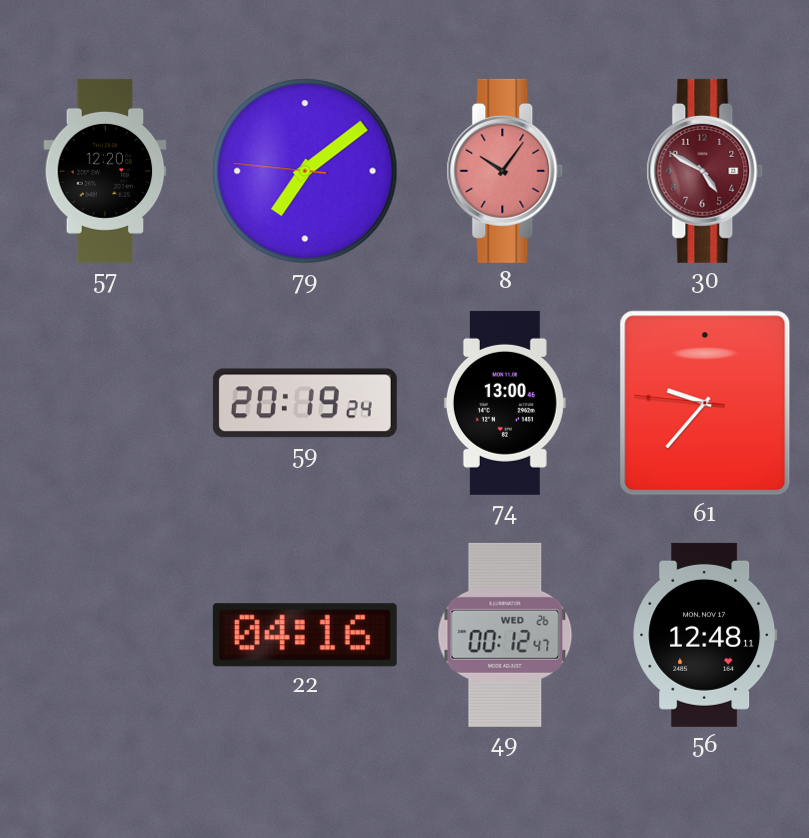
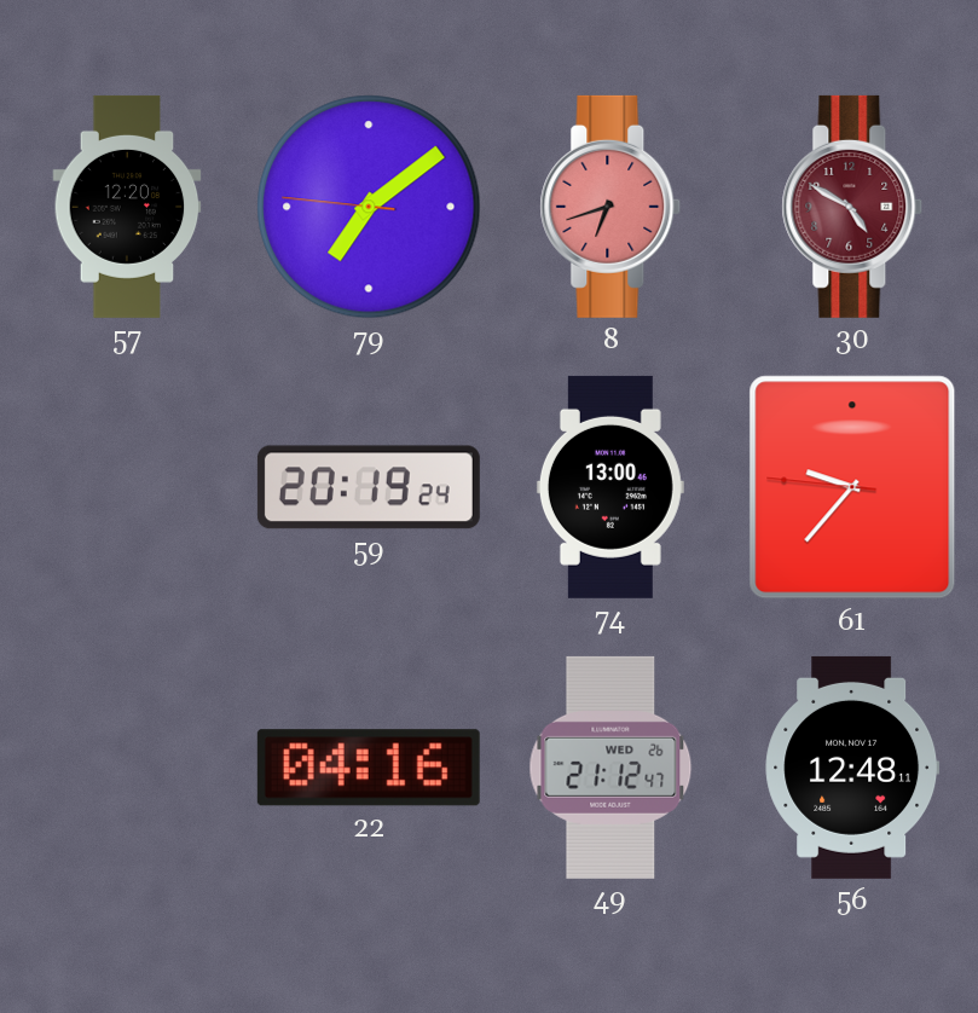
8: 10:06 -> 6:42
49: 00:12 -> 21:12
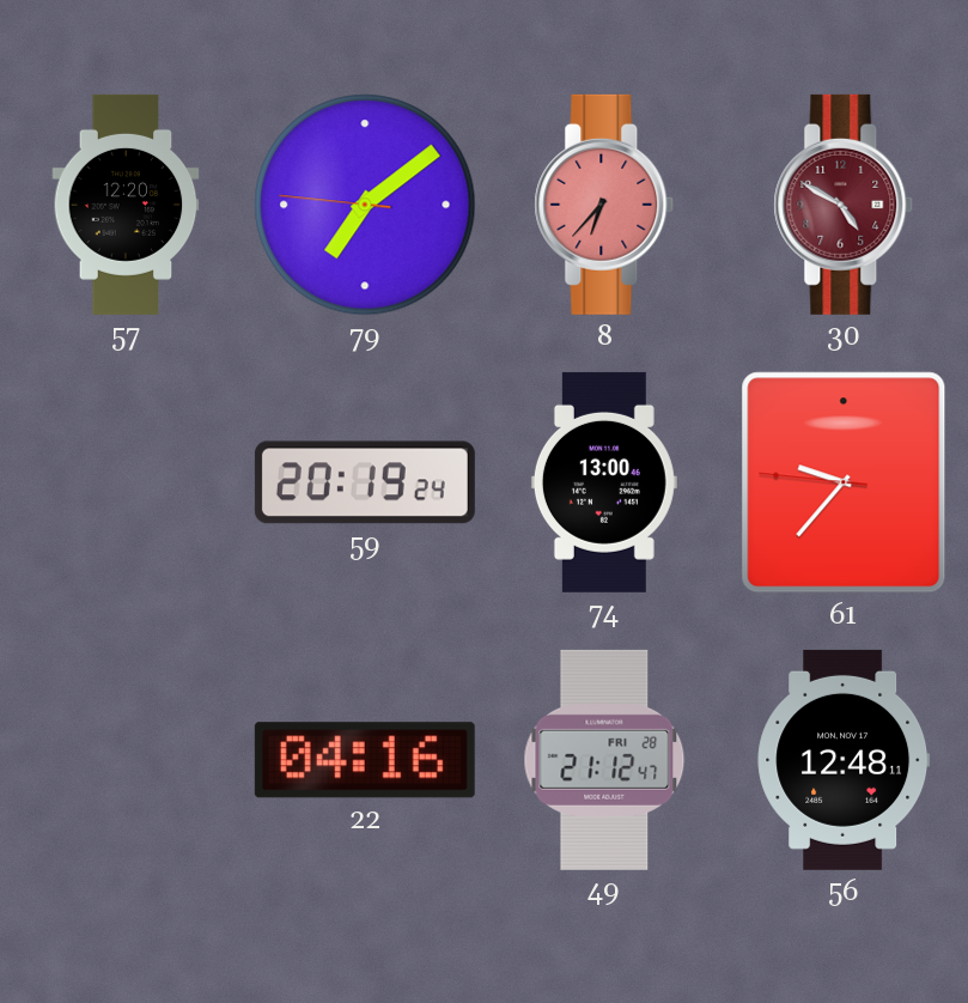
8: 6:42 -> 6:37
49 date: WED 26 -> FRI 28
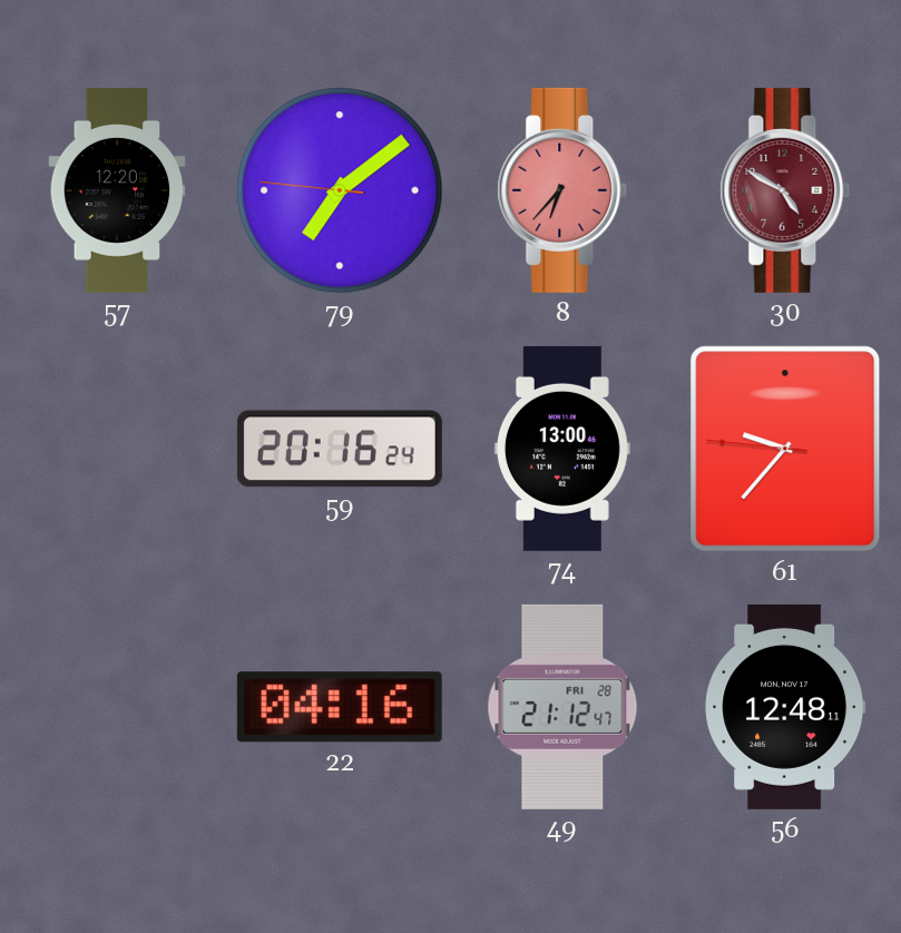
59: 20:19 -> 20:16
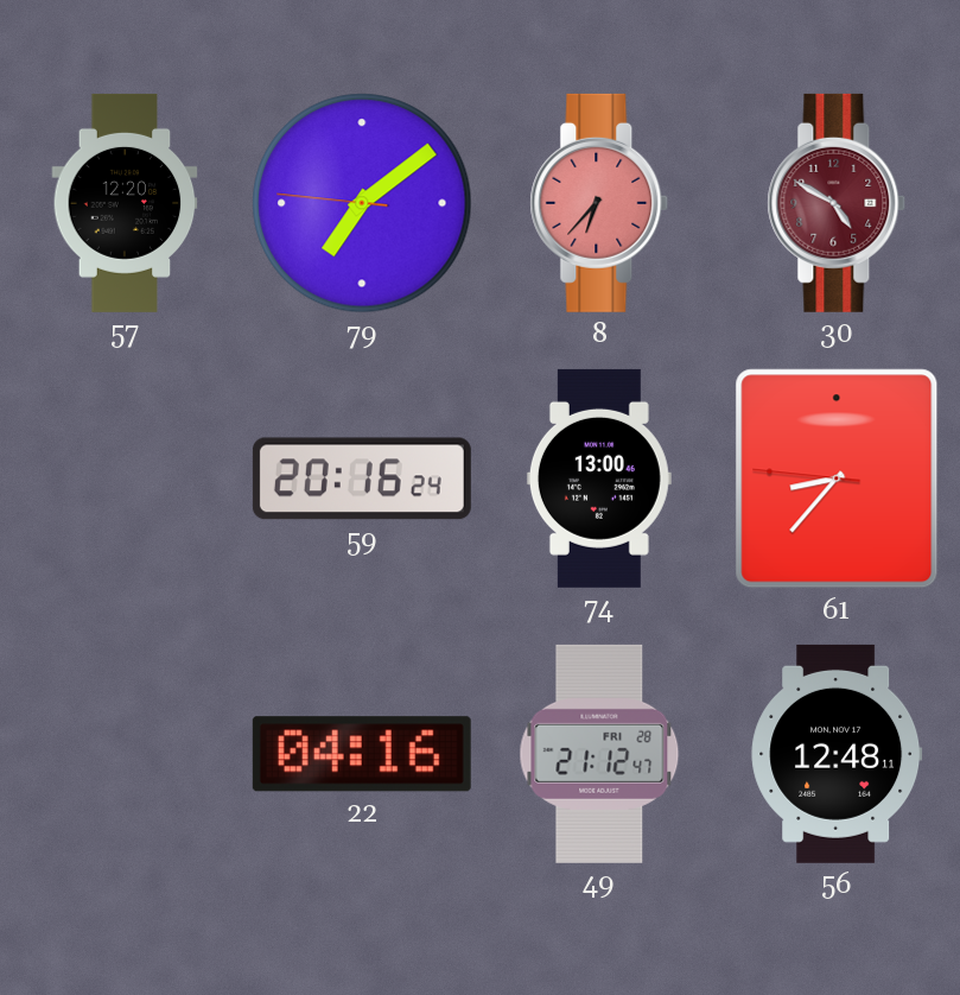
61: 9:36 -> 8:36
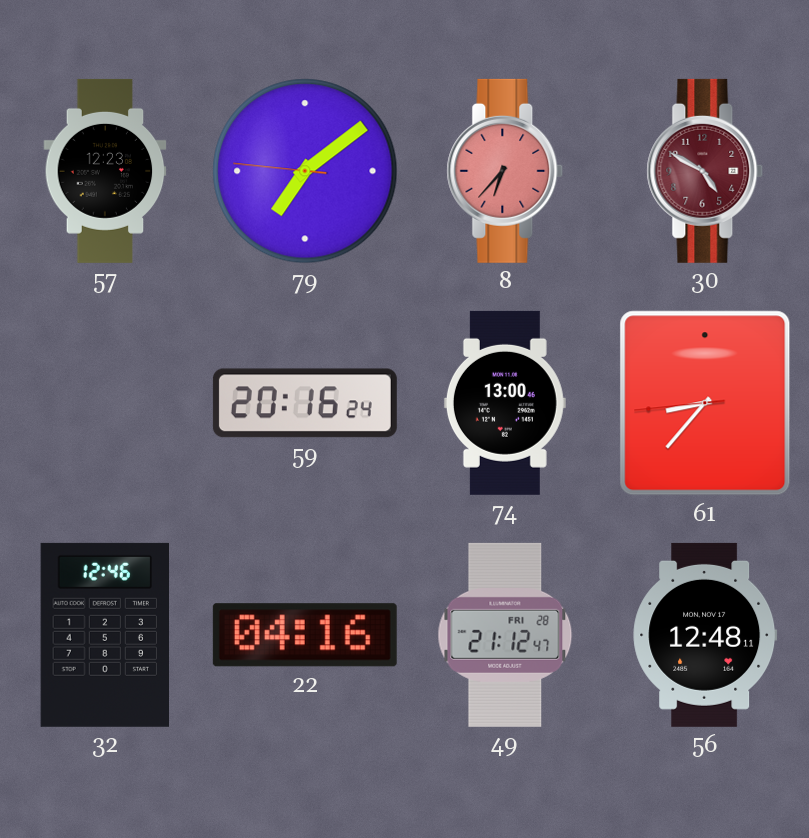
57: 12:20 -> 12:23
61: 8:36:46 -> 8:36:44
32: none -> 12:46
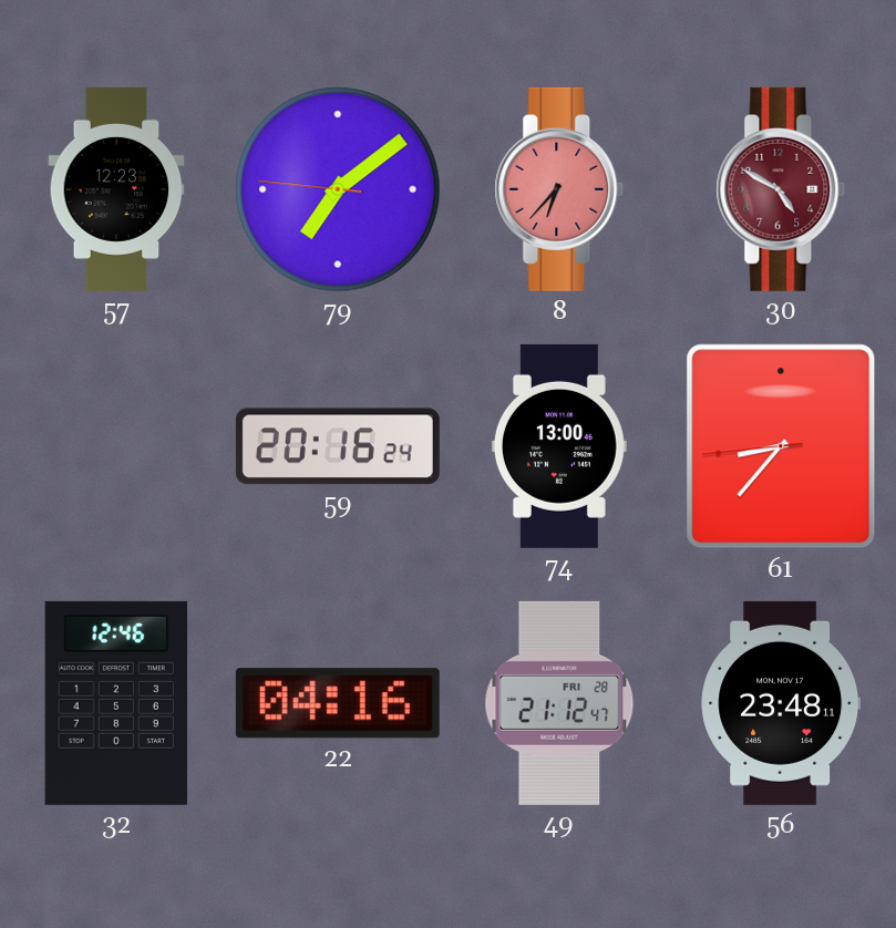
56: 12:48 -> 23:48
